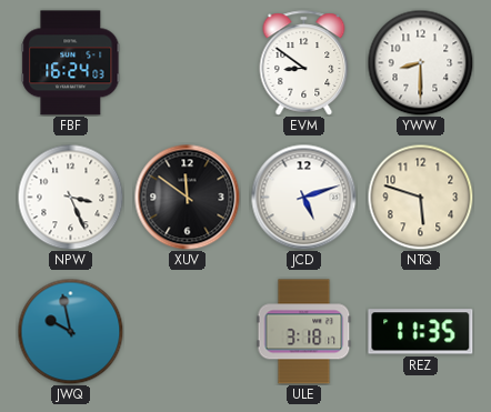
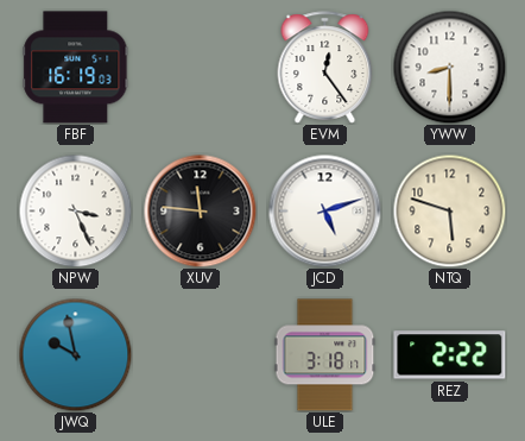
FBF: 16:24 -> 16:19
EVM: 8:51 -> 12:24
XUV: 11:51 -> 11:46
REZ: 11:35 -> 2:22
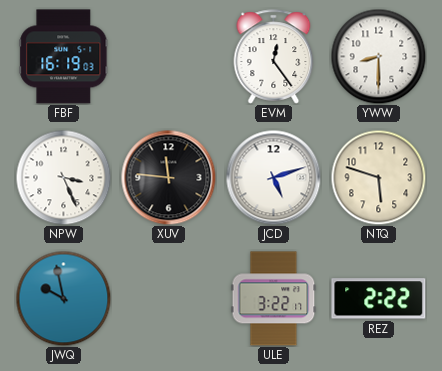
ULE: 3:18 -> 3:22
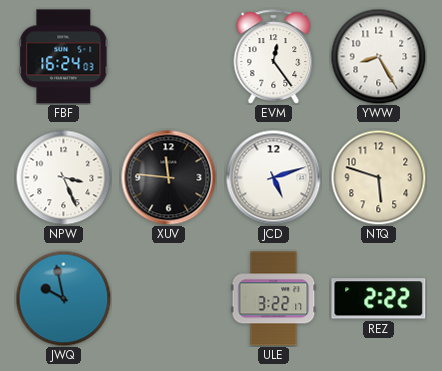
FBF: 16:19 -> 16:24
YWW: 8:30 -> 8:25
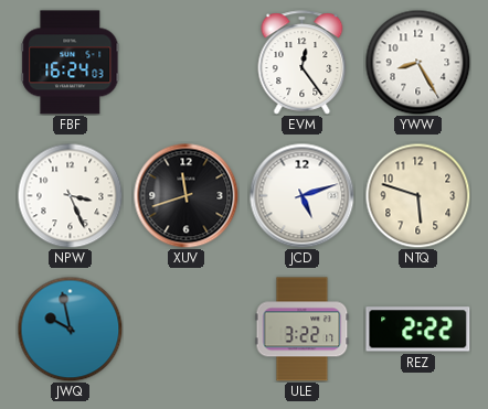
XUV: 11:46 -> 11:42
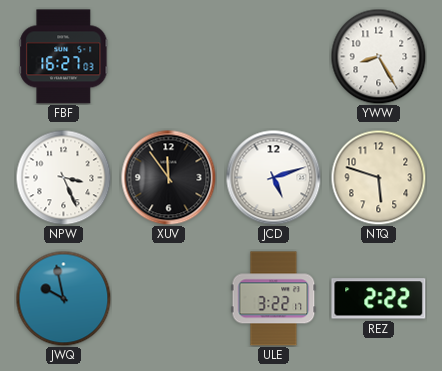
FBF: 16:24 -> 16:27
EVM: 12:24 -> none
XUV: 11:42 -> 11:54
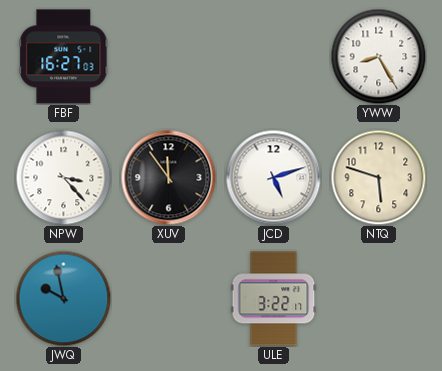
NPW: 3:26 -> 3:23
REZ: 2:22 -> none
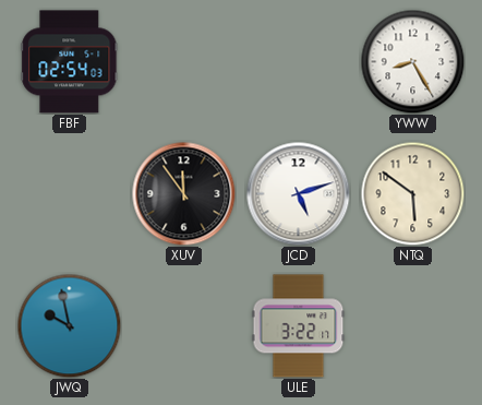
FBF: 16:27 -> 02:54
NPW: 3:23 -> none
NTQ: 5:48 -> 5:51
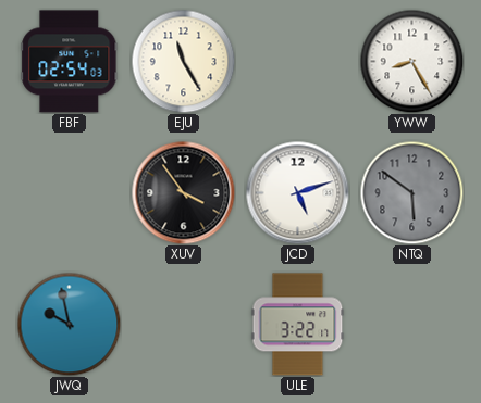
EJU: none -> 11:25
XUV: 11:54 -> 3:54
NTQ dial: cream -> grey
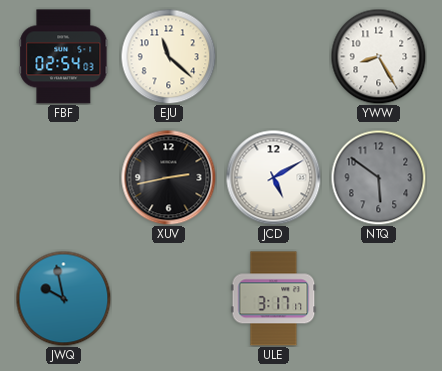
EJU: 11:25 -> 11:22
XUV: 3:54 -> 2:43
JCD: 5:12 -> 5:10
ULE: 3:22 -> 3:17
